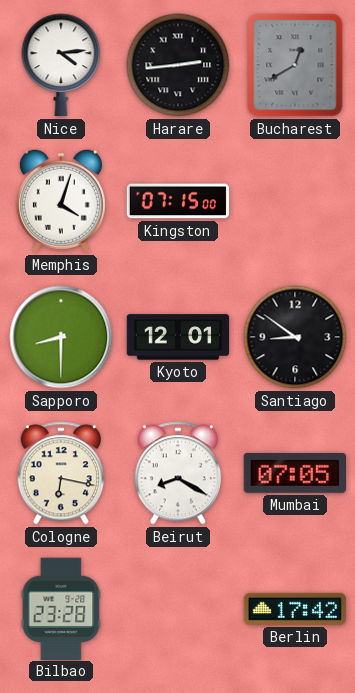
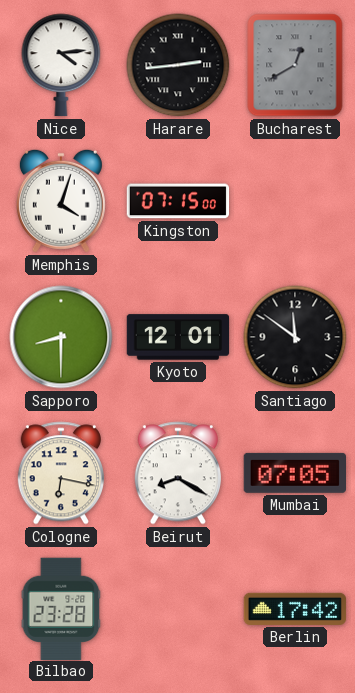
Santiago: 8:51 -> 11:51
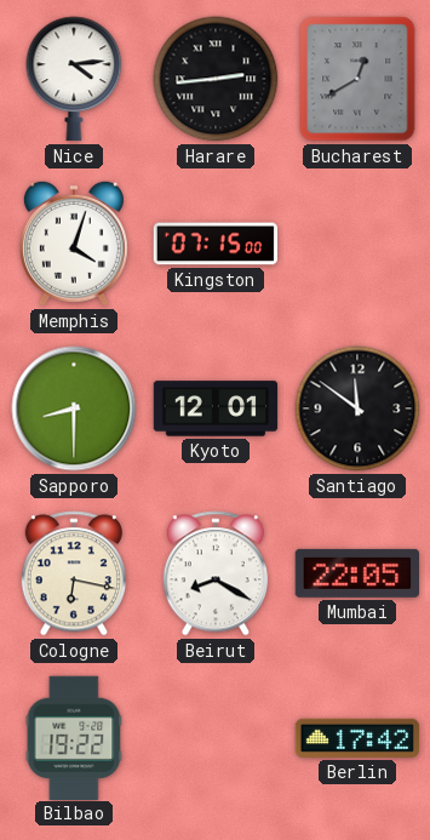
Mumbai: 07:05 -> 22:05
Bilbao: 23:28 -> 19:22
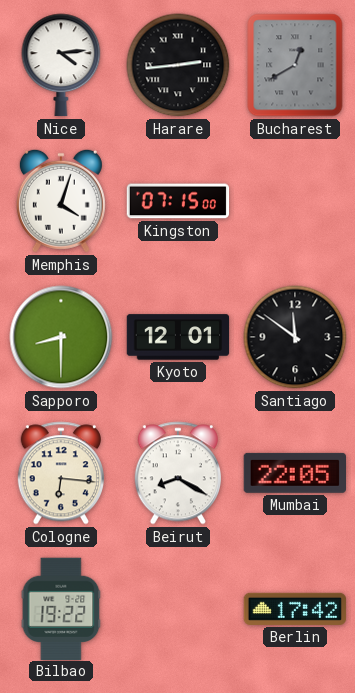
Cologne: 6:17 -> 6:16
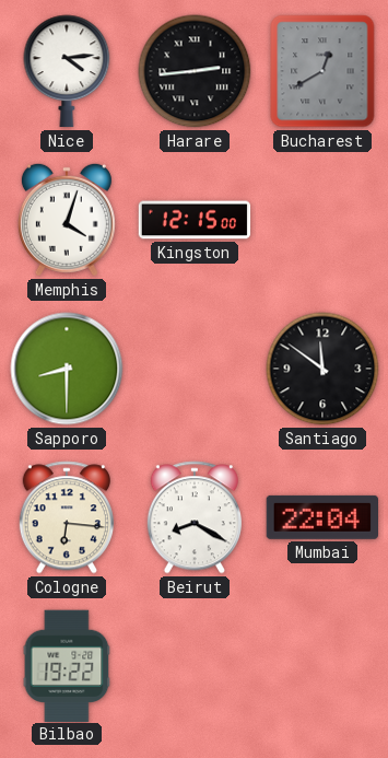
Kingston: 07:15 -> 12:15
Kyoto: 12:01 -> none
Mumbai: 22:05 -> 22:04
Berlin: 17:42 -> none
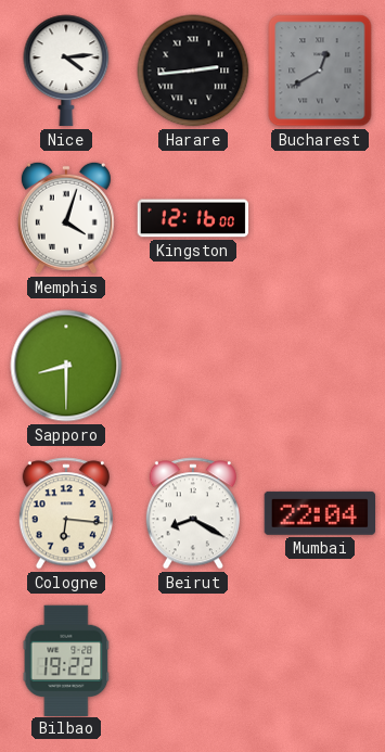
Kingston: 12:15 -> 12:16
Santiago: 11:51 -> none
